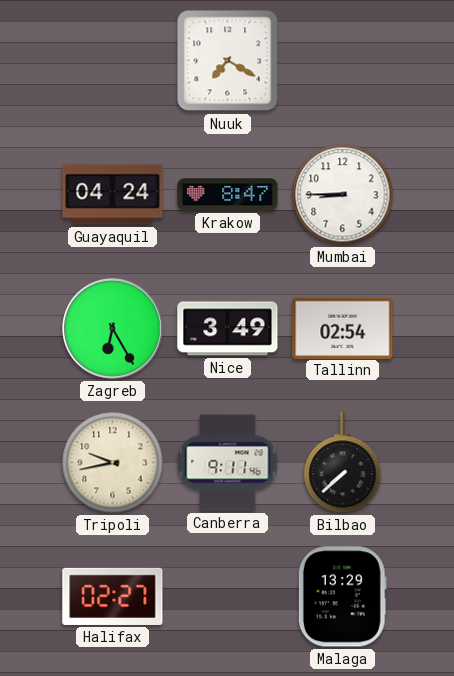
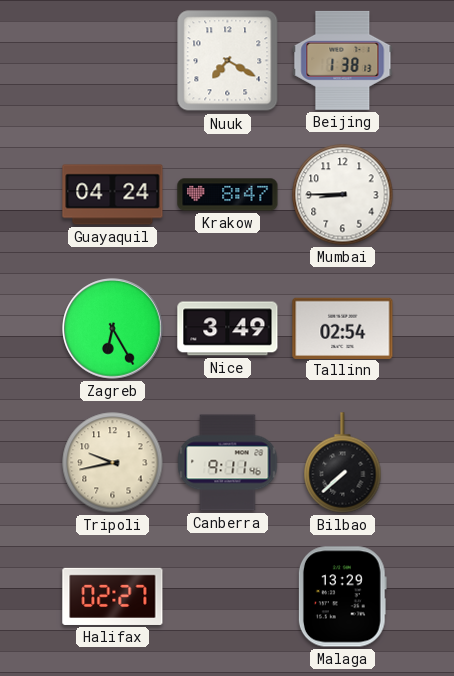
Beijing: none -> 1:38
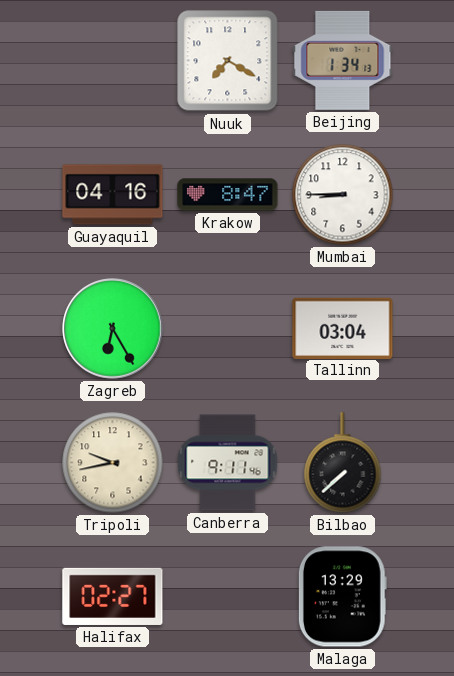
Beijing: 1:38 -> 1:34
Guayaquil: 04:24 -> 04:16
Nice: 3:49 -> none
Tallinn: 02:54 -> 03:04
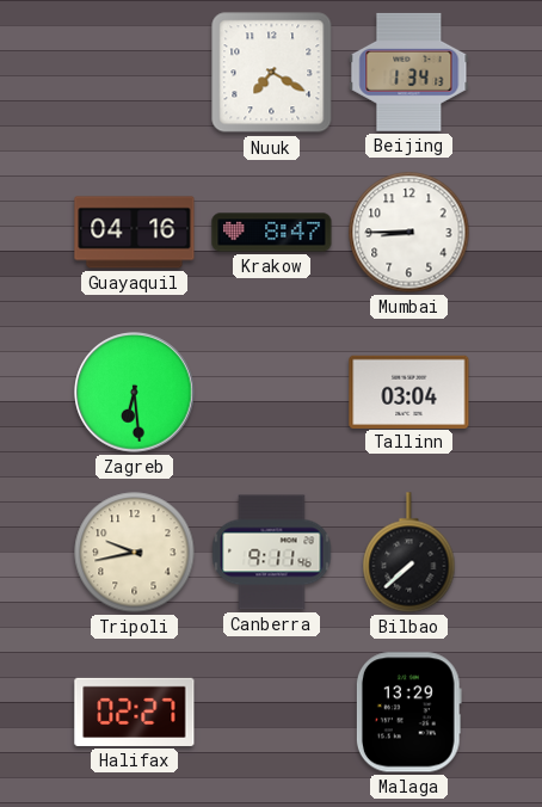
Zagreb: 6:25 -> 6:29
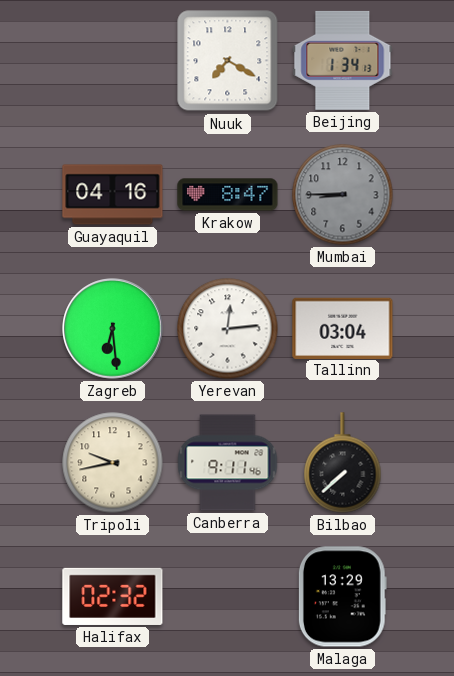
Mumbai dial: white -> grey
Yerevan: none -> 12:14
Halifax: 02:27 -> 02:32
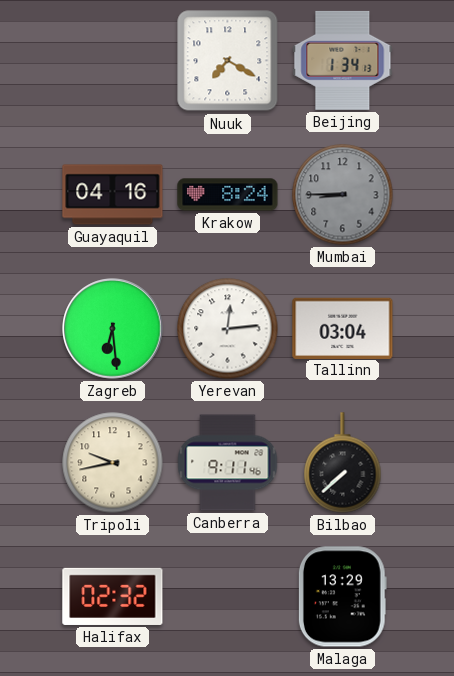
Krakow: 8:47 -> 8:24
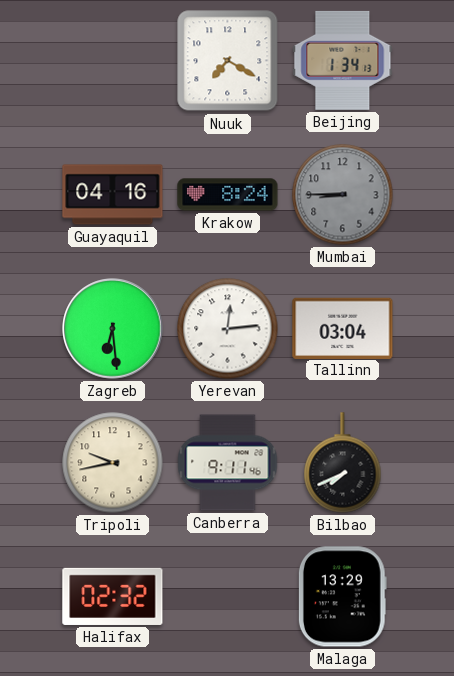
Bilbao: 7:38 -> 7:41
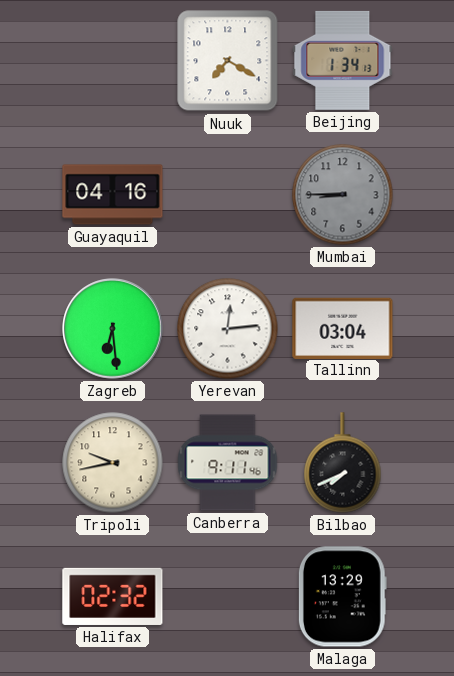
Krakow: 8:24 -> none
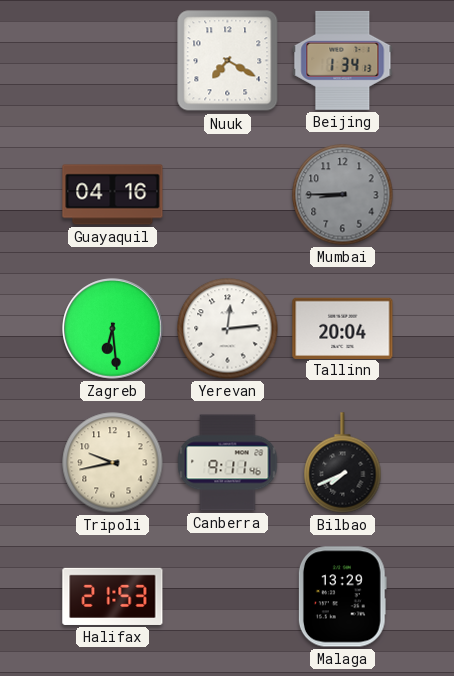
Tallinn: 03:04 -> 20:04
Halifax: 02:32 -> 21:53
